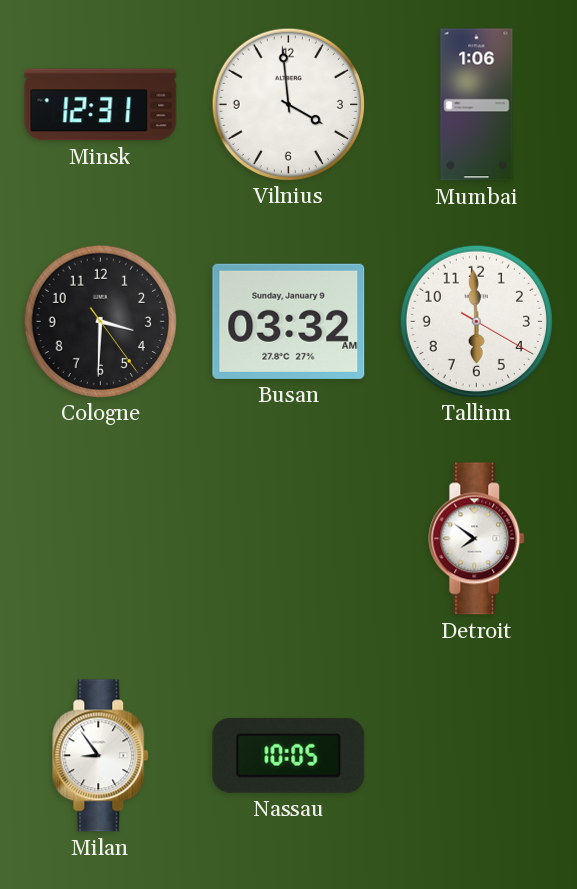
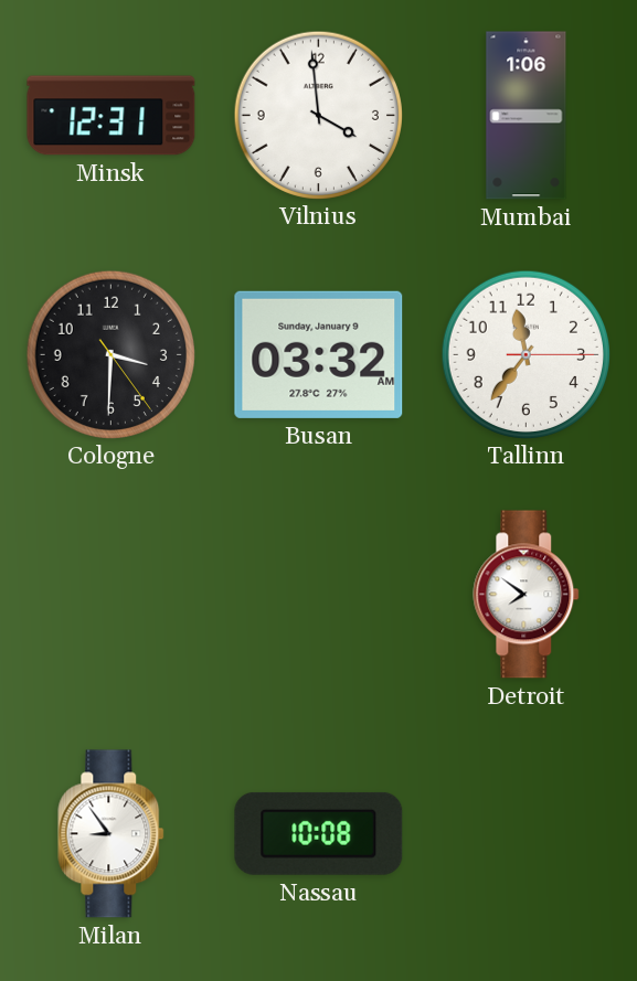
Tallinn: 5:59 -> 11:36
Nassau: 10:05 -> 10:08
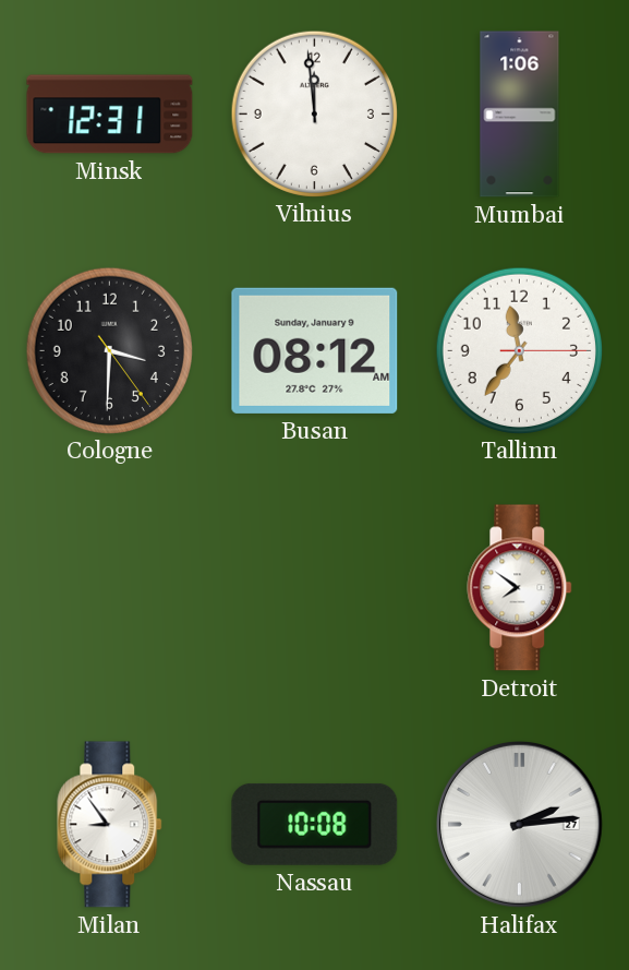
Vilnius: 3:59 -> 11:59
Busan: 03:32 -> 08:12
Halifax: none -> 2:14
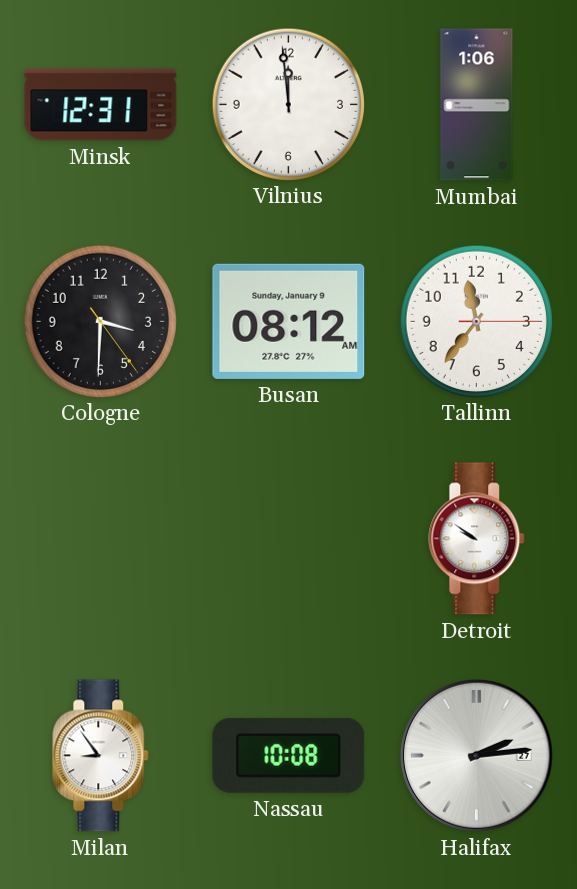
Detroit: 7:51 -> 9:51
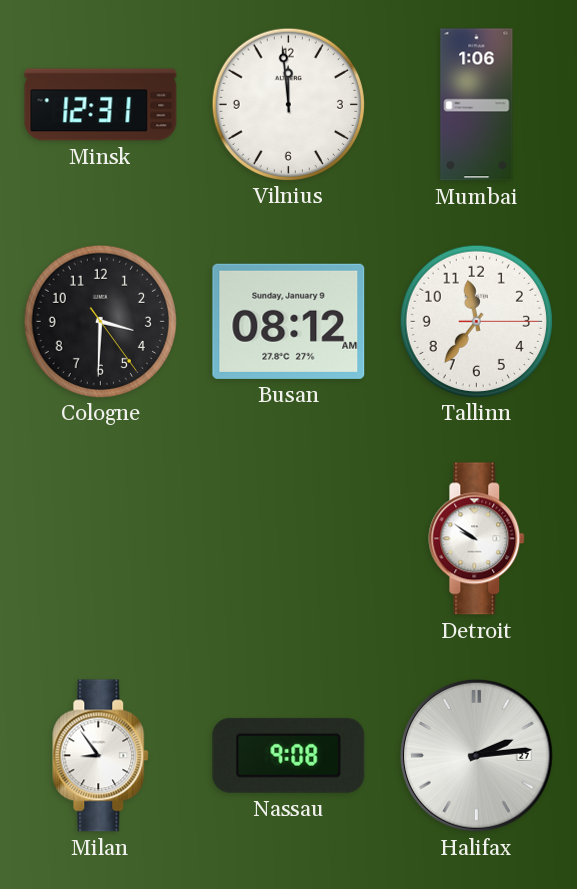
Nassau: 10:08 -> 9:08
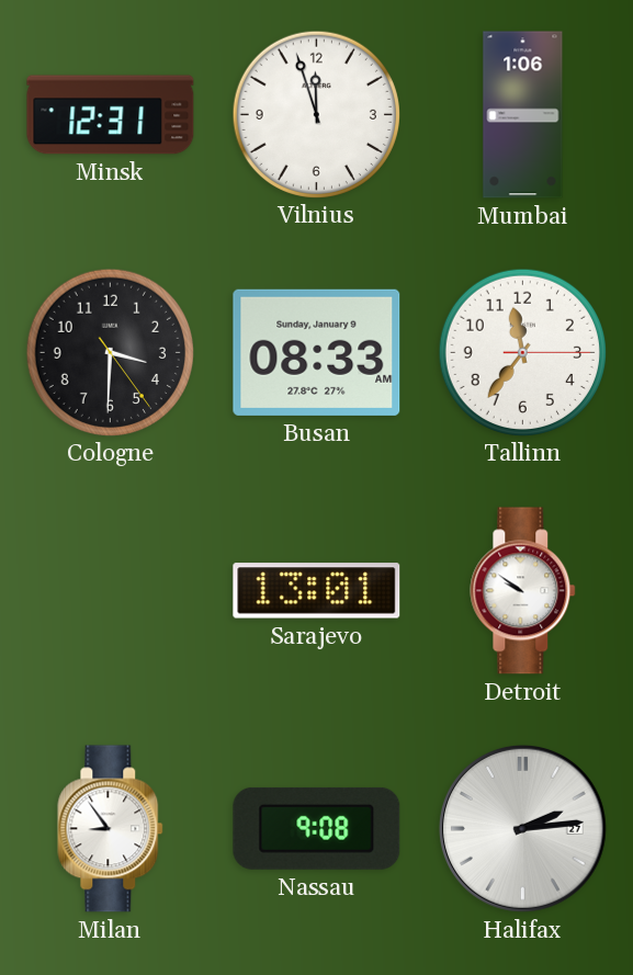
Vilnius: 11:59 -> 11:57
Busan: 08:12 -> 08:33
Sarajevo: none -> 13:01
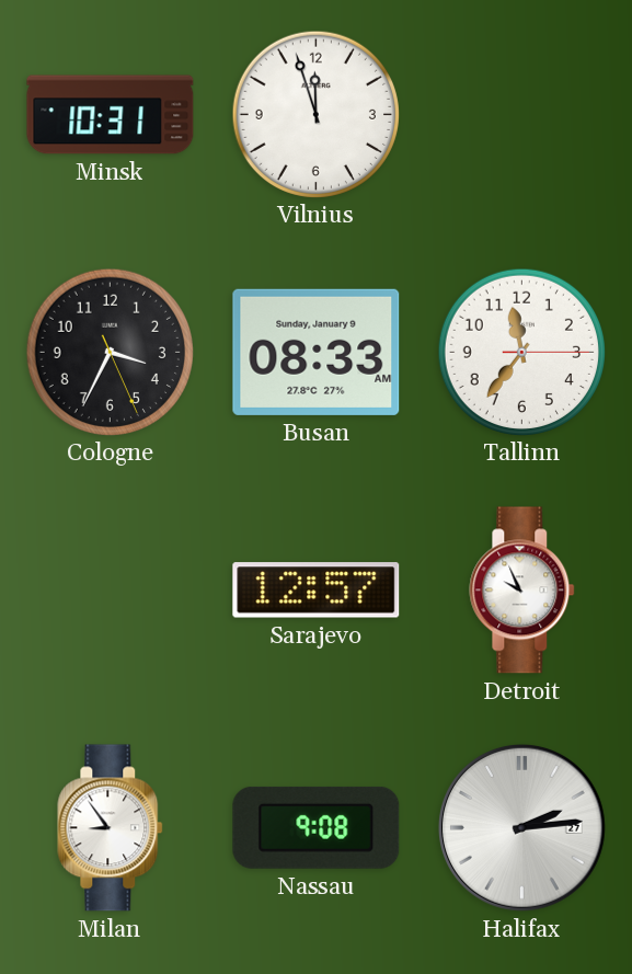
Minsk: 12:31 -> 10:31
Mumbai: 1:06 -> none
Cologne: 3:30 -> 3:34
Sarajevo: 13:01 -> 12:57
Detroit: 9:51 -> 9:56
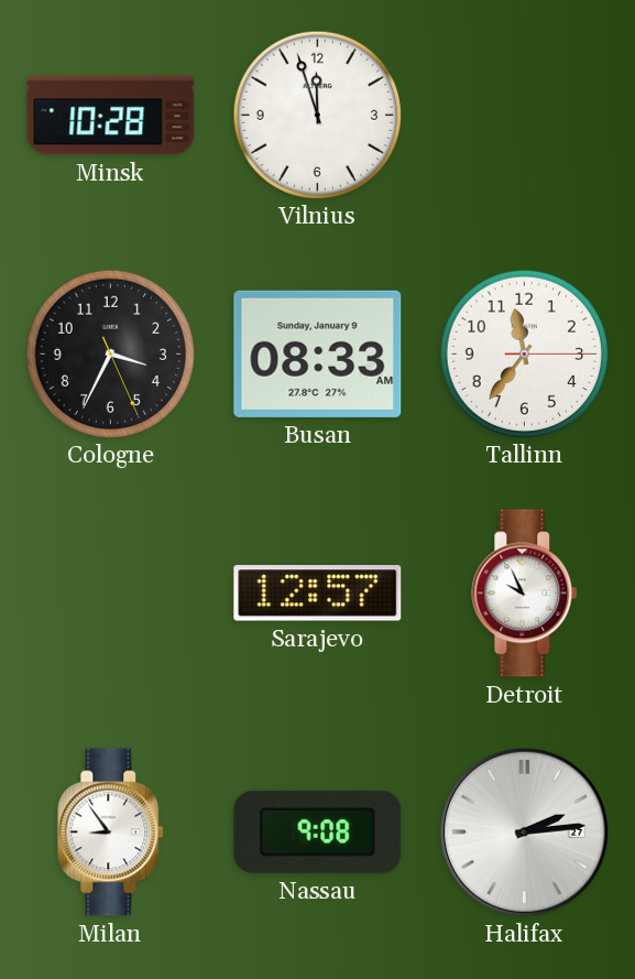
Minsk: 10:31 -> 10:28
